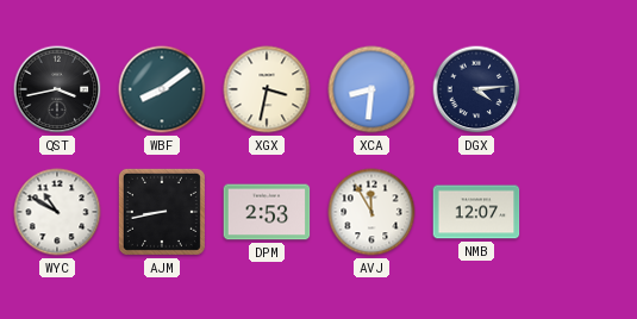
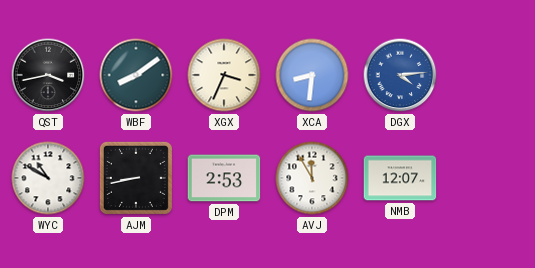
XGX: 3:32 -> 3:34
DGX dial: navy -> blue
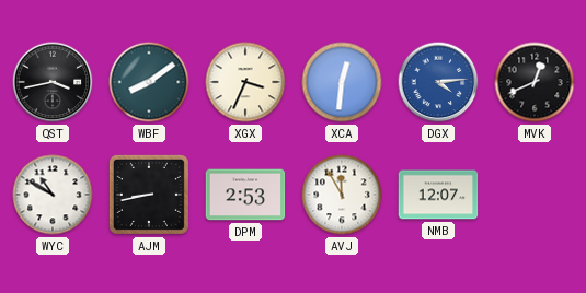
XCA: 8:31 -> 12:31
MVK: none -> 12:41
